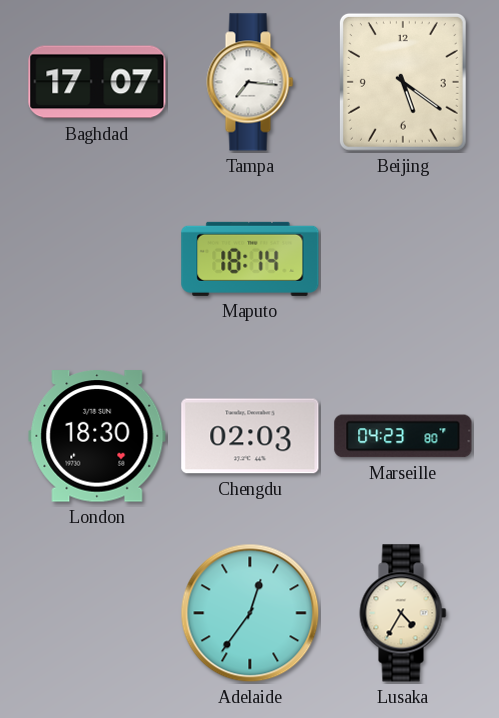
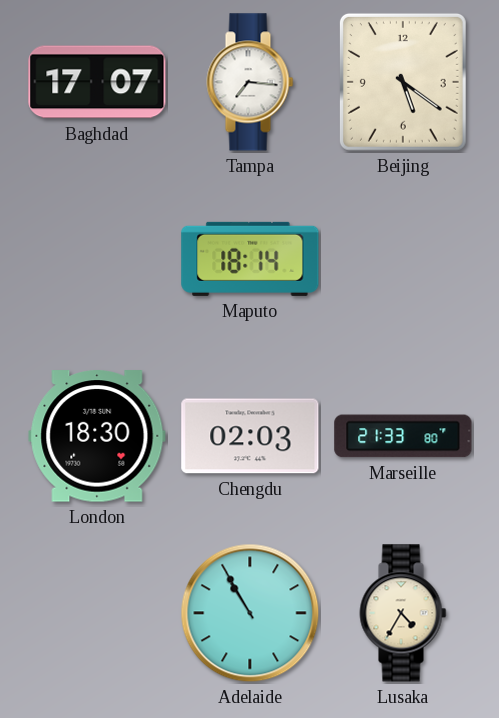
Marseille: 04:23 -> 21:33
Adelaide: 12:36 -> 10:55
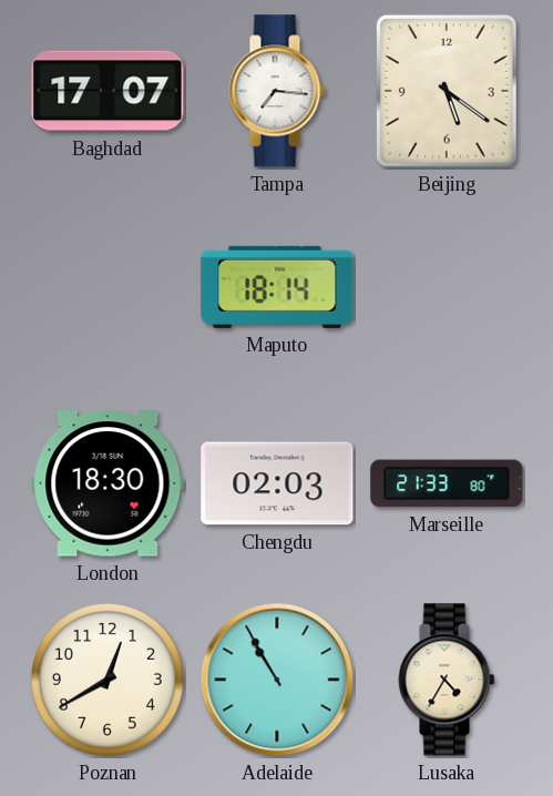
Poznan: none -> 12:40
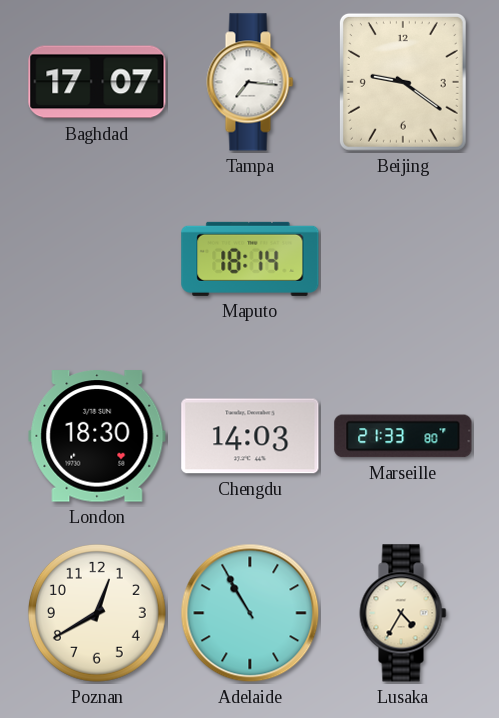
Beijing: 5:21 -> 9:21
Chengdu: 02:03 -> 14:03
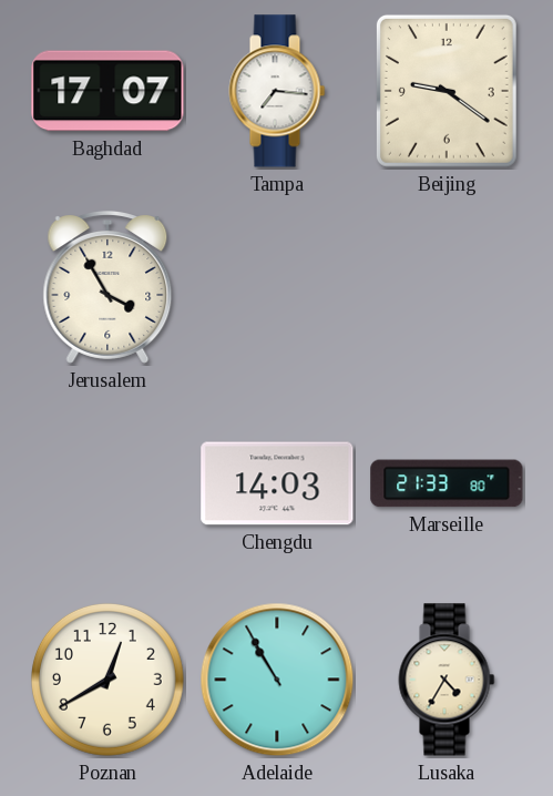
Jerusalem: none -> 3:55
Maputo: 18:14 -> none
London: 18:30 -> none
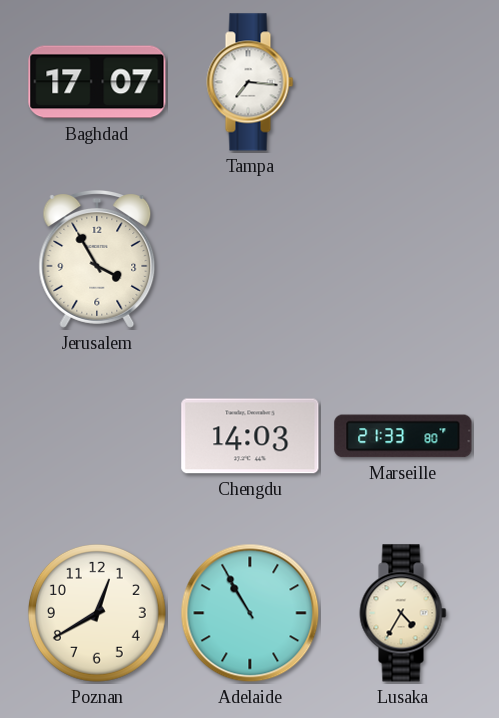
Beijing: 9:21 -> none
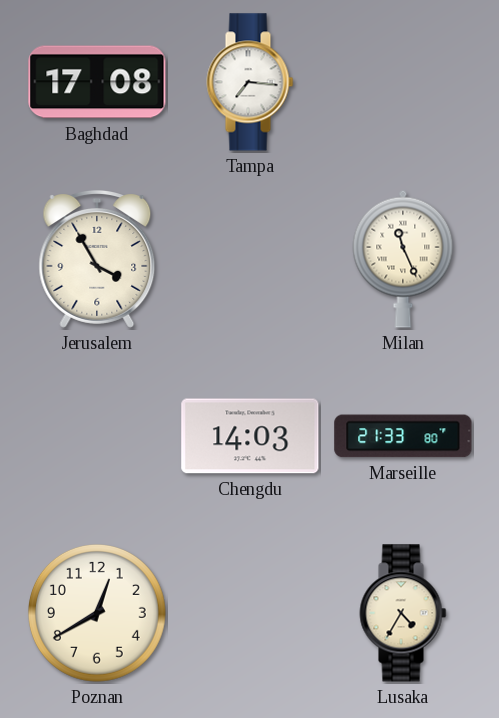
Baghdad: 17:07 -> 17:08
Milan: none -> 11:26
Adelaide: 10:55 -> none
